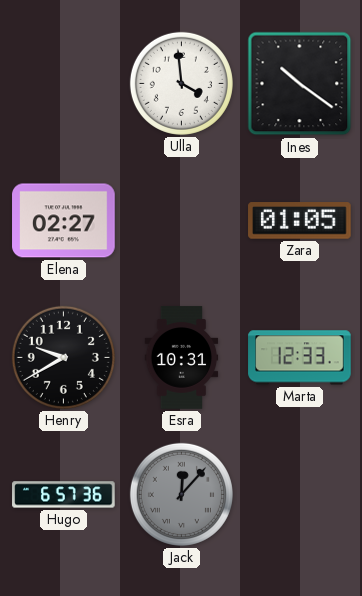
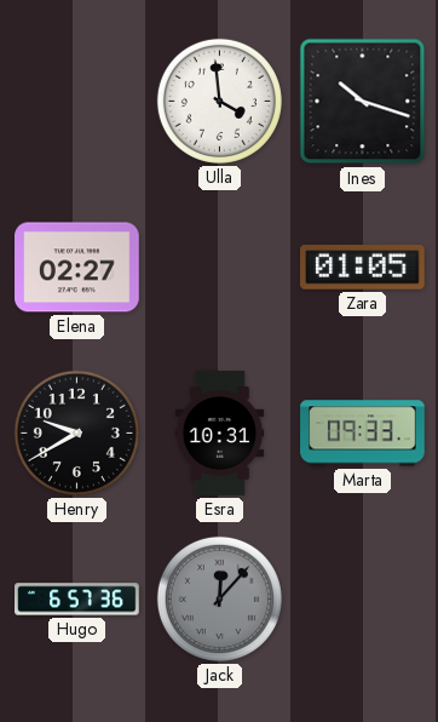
Ines: 10:21 -> 10:18
Marta: 12:33 -> 09:33
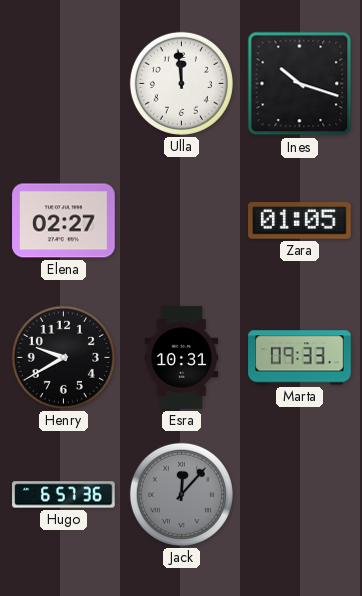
Ulla: 3:59 -> 11:59
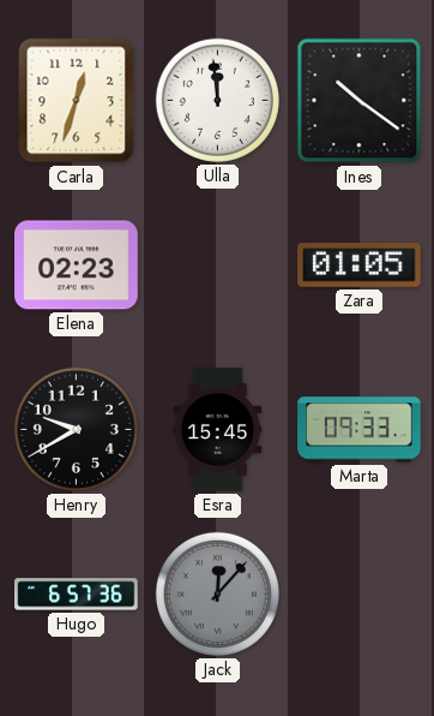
Carla: none -> 12:33
Ines: 10:18 -> 10:21
Elena: 02:27 -> 02:23
Esra: 10:31 -> 15:45
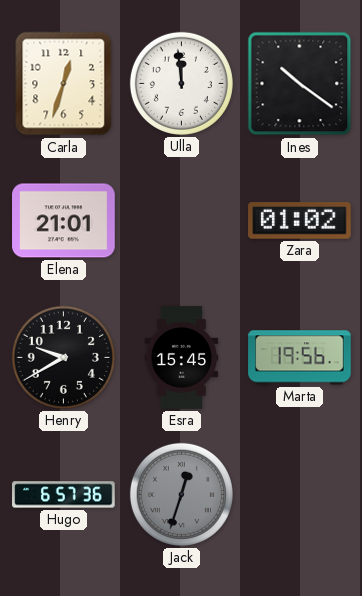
Elena: 02:23 -> 21:01
Zara: 01:05 -> 01:02
Marta: 09:33 -> 19:56
Jack: 12:07 -> 12:33
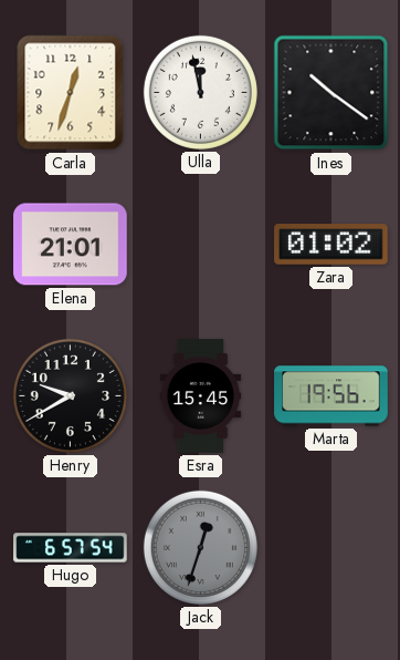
Ulla: 11:59 -> 11:58
Hugo: 6:57:36 -> 6:57:54
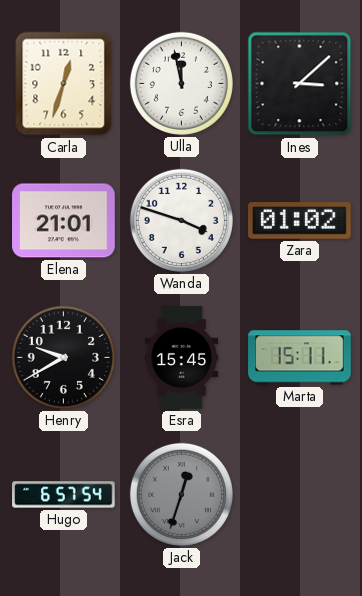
Ines: 10:21 -> 3:08
Wanda: none -> 3:48
Marta: 19:56 -> 15:11
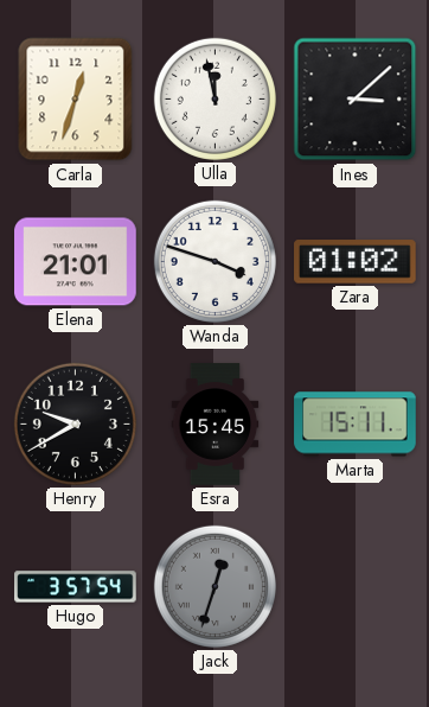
Hugo: 6:57 -> 3:57
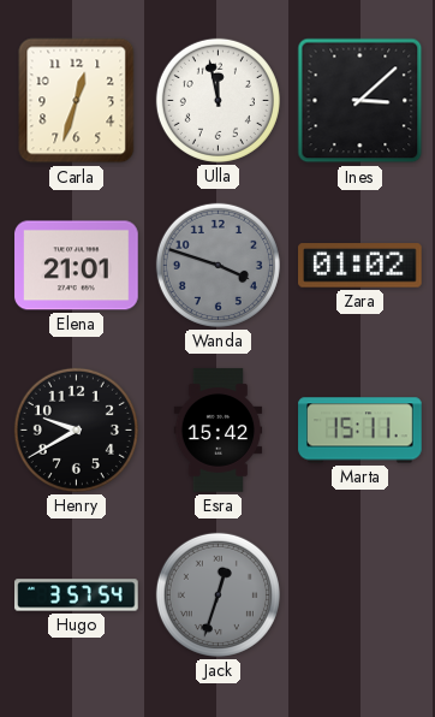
Wanda dial: white -> grey
Esra: 15:45 -> 15:42
